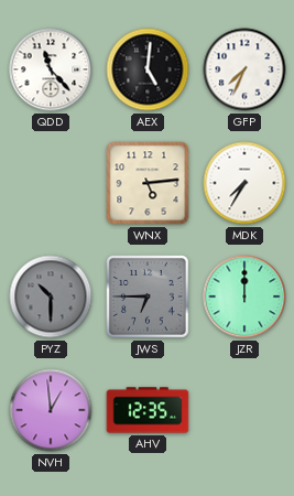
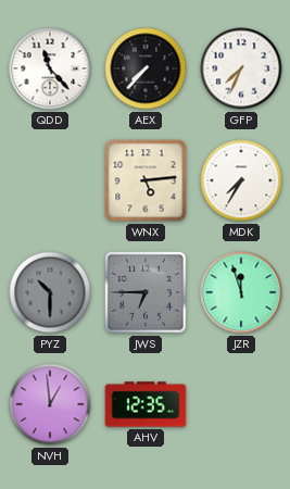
AEX: 5:01 -> 7:37
JZR: 12:00 -> 11:57
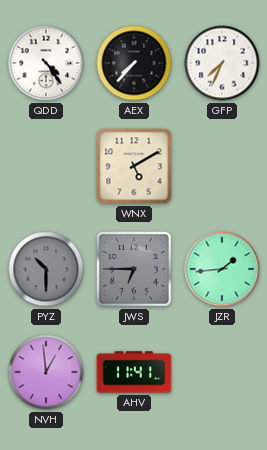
QDD: 11:23 -> 4:24
WNX: 5:14 -> 5:10
MDK: 7:35 -> none
JZR: 11:57 -> 1:44
AHV: 12:35 -> 11:41
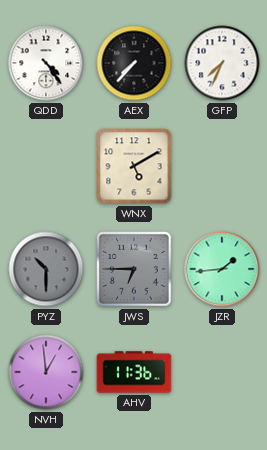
AHV: 11:41 -> 11:36
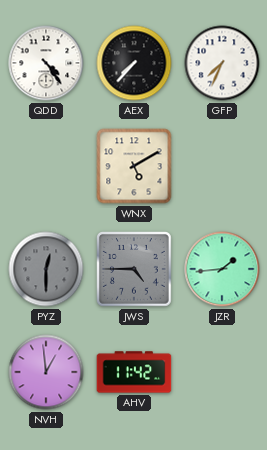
PYZ: 10:30 -> 12:30
JWS: 6:45 -> 4:45
AHV: 11:36 -> 11:42
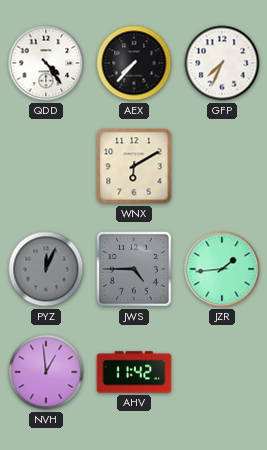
WNX: 5:10 -> 6:10
PYZ: 12:30 -> 12:04
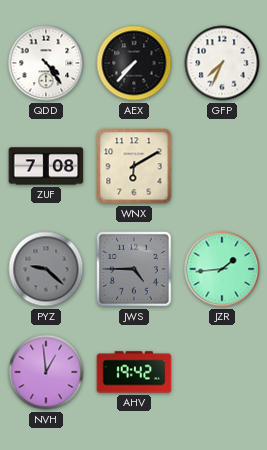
ZUF: none -> 7:08
PYZ: 12:04 -> 9:22
AHV: 11:42 -> 19:42
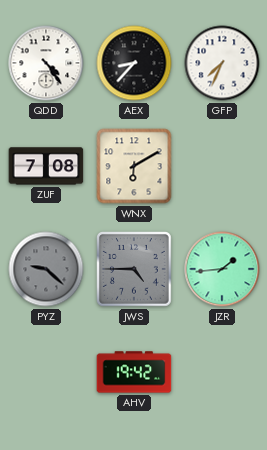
AEX: 7:37 -> 8:37
NVH: 12:59 -> none
